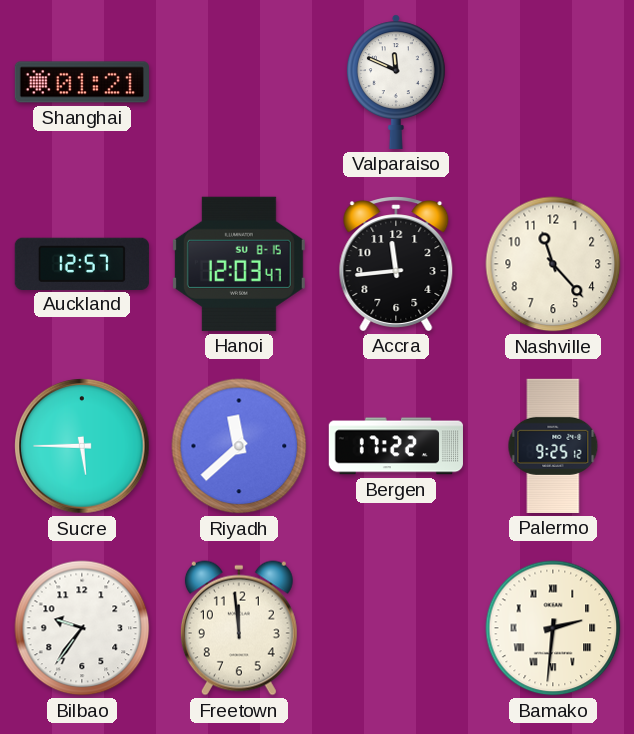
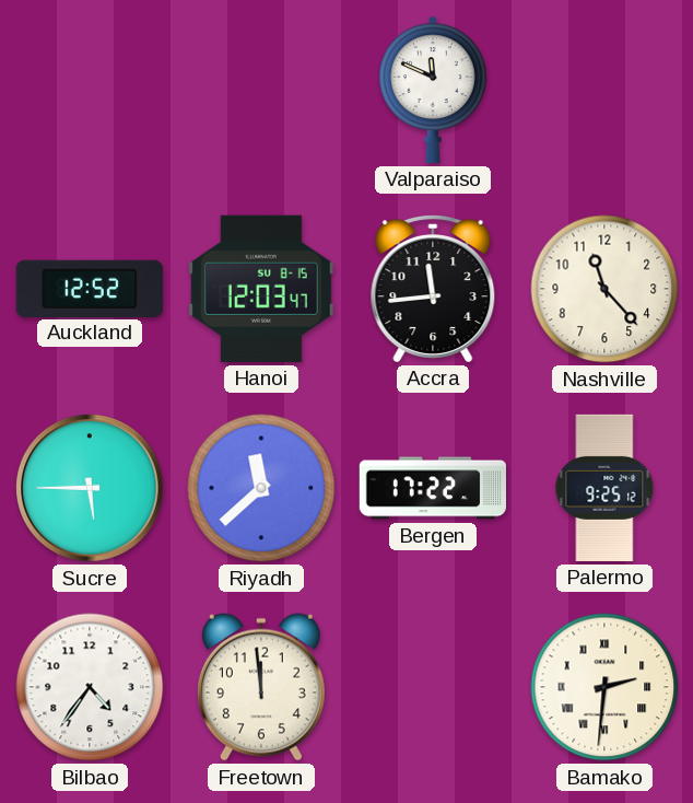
Shanghai: 01:21 -> none
Auckland: 12:57 -> 12:52
Bilbao: 9:36 -> 4:36
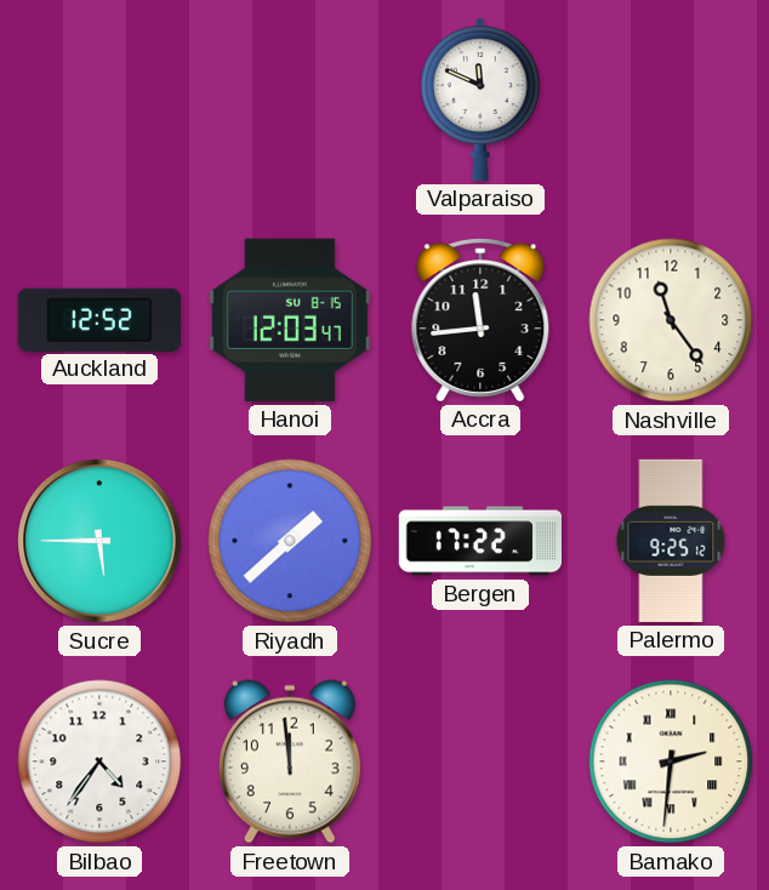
Nashville: 11:23 -> 11:24
Riyadh: 11:38 -> 1:38
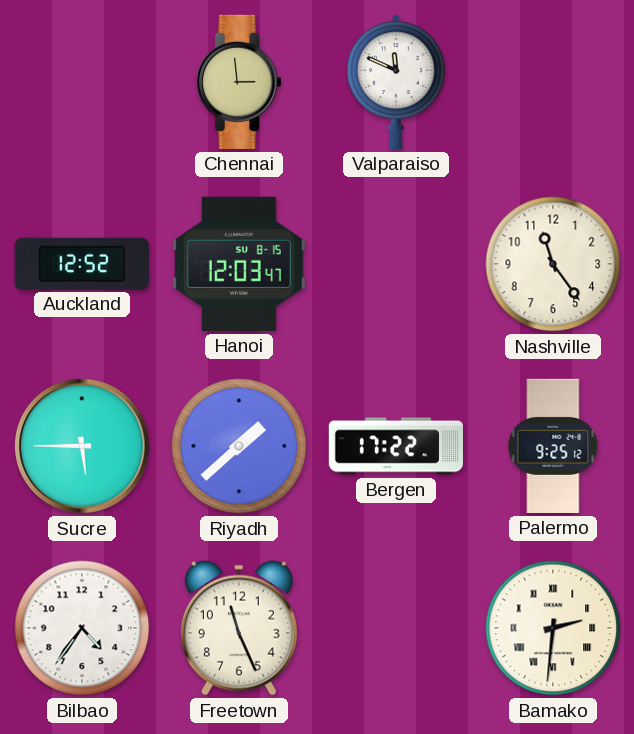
Chennai: none -> 2:59
Accra: 11:44 -> none
Freetown: 11:59 -> 11:26
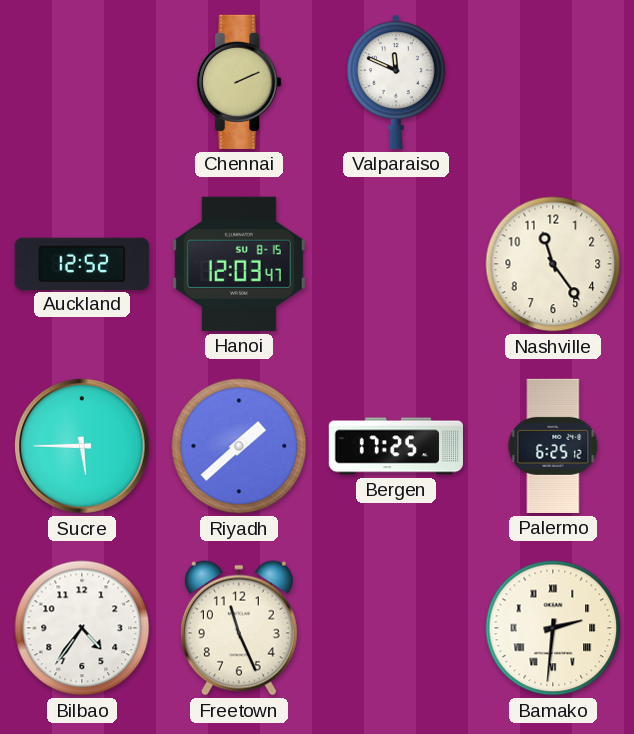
Chennai: 2:59 -> 2:11
Bergen: 17:22 -> 17:25
Palermo: 9:25 -> 6:25
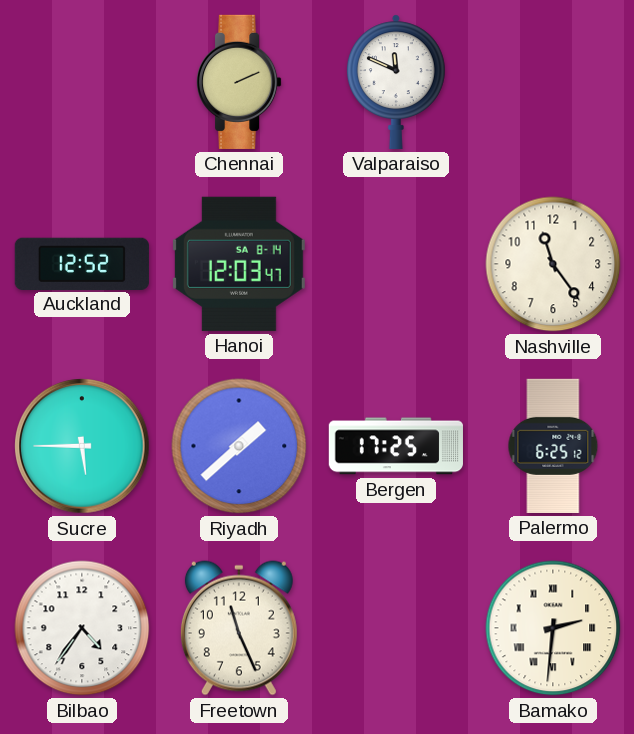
Hanoi date: SU 8-15 -> SA 8-14
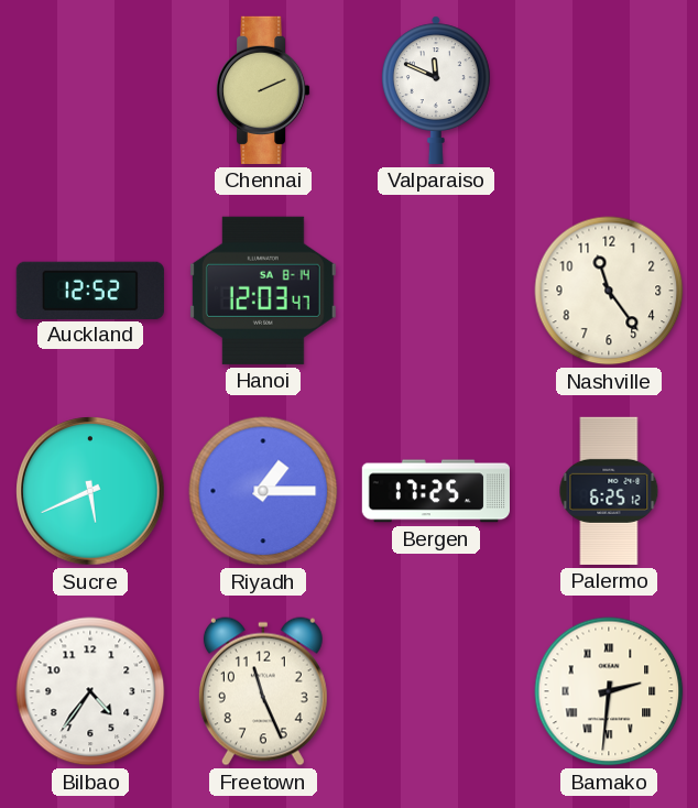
Sucre: 5:45 -> 5:41
Riyadh: 1:38 -> 1:15
